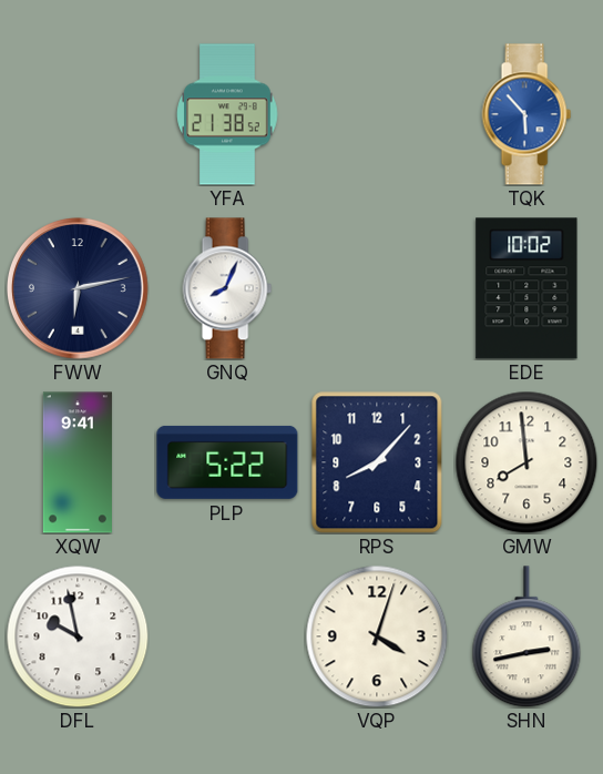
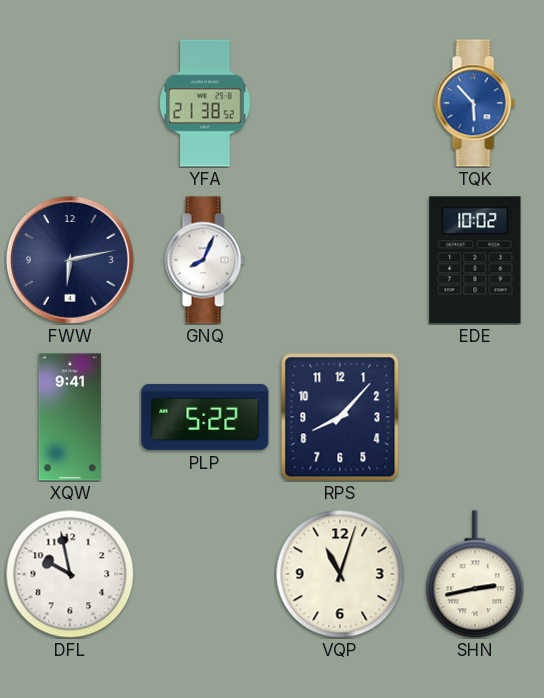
GMW: 7:59 -> none
VQP: 4:03 -> 11:03
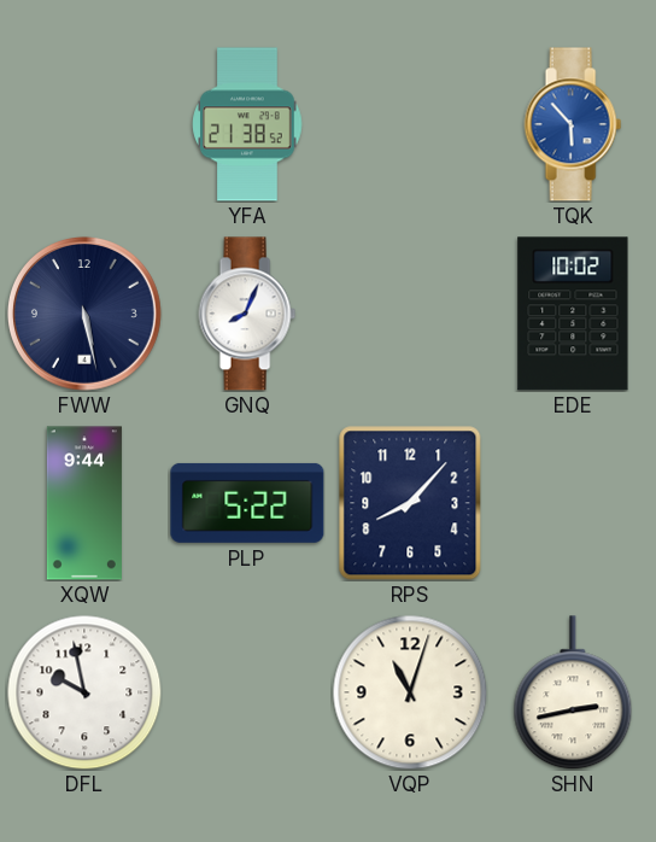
FWW: 6:13 -> 5:28
XQW: 9:41 -> 9:44
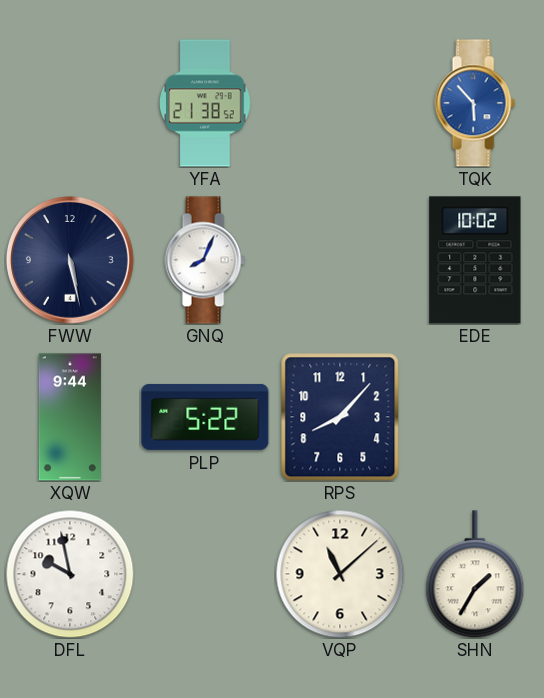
VQP: 11:03 -> 11:08
SHN: 2:43 -> 1:35
